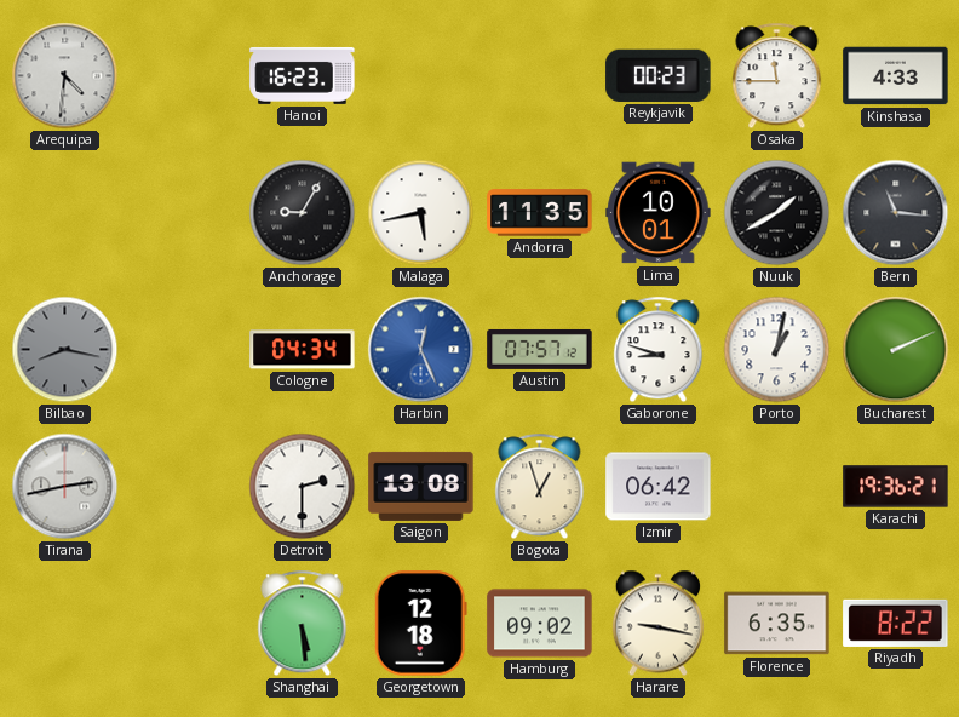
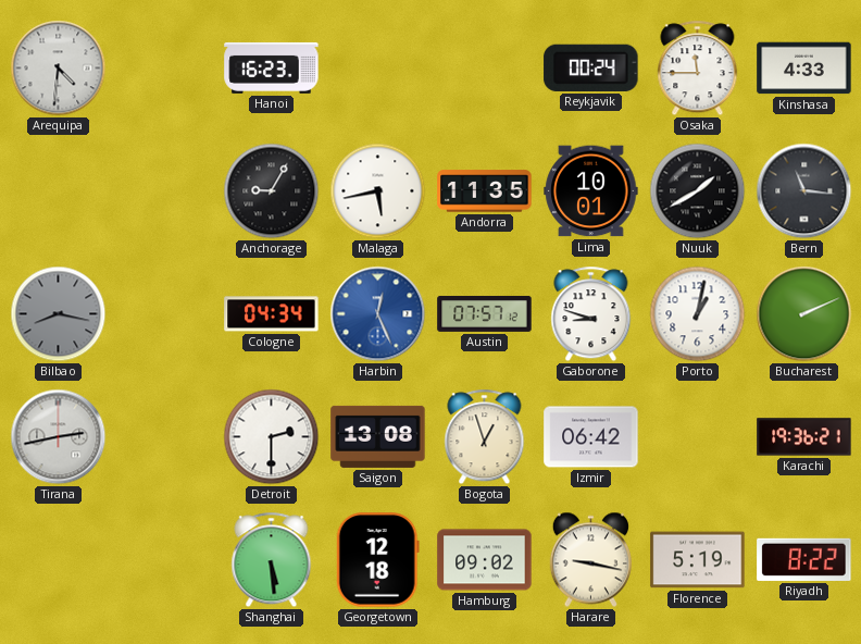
Reykjavik: 00:23 -> 00:24
Florence: 6:35 -> 5:19
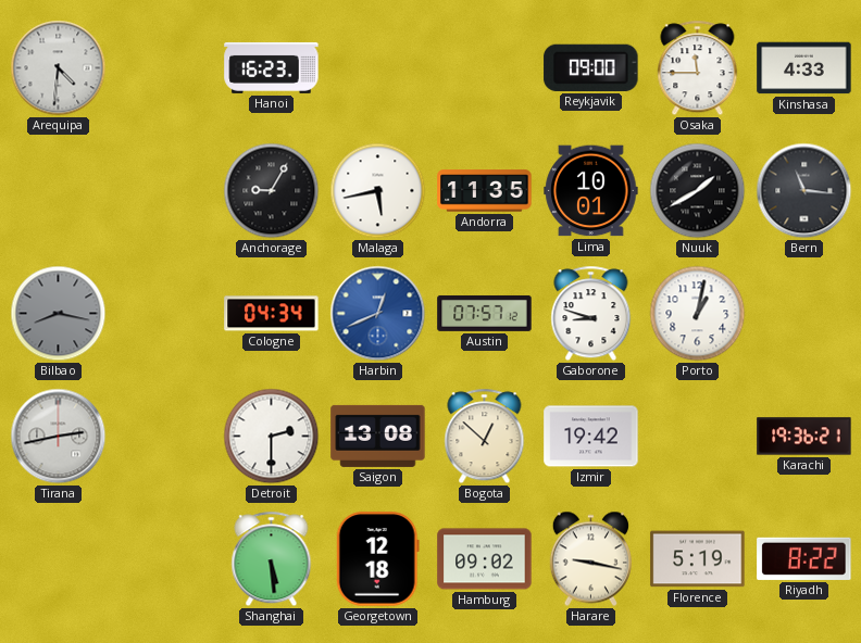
Reykjavik: 00:24 -> 09:00
Harbin: 12:26 -> 12:41
Bucharest: 2:11 -> none
Bogota: 12:57 -> 12:52
Izmir: 06:42 -> 19:42
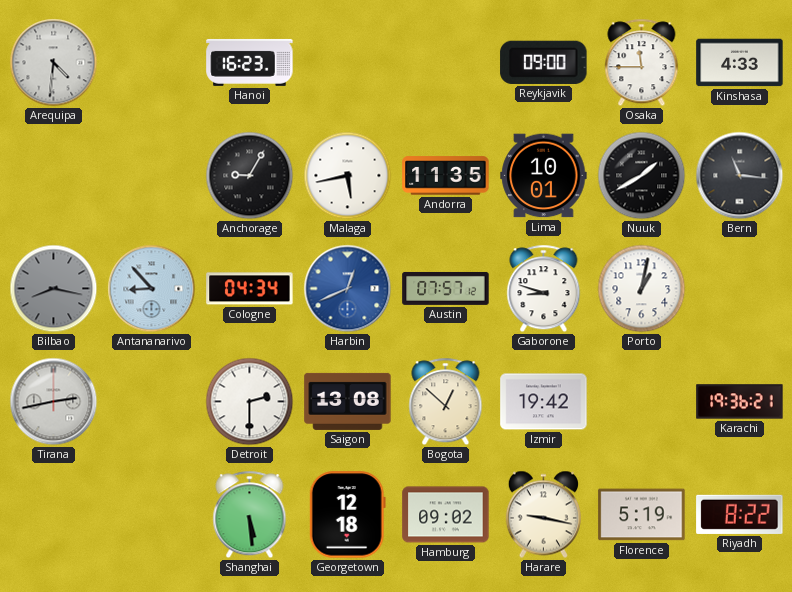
Antananarivo: none -> 8:53
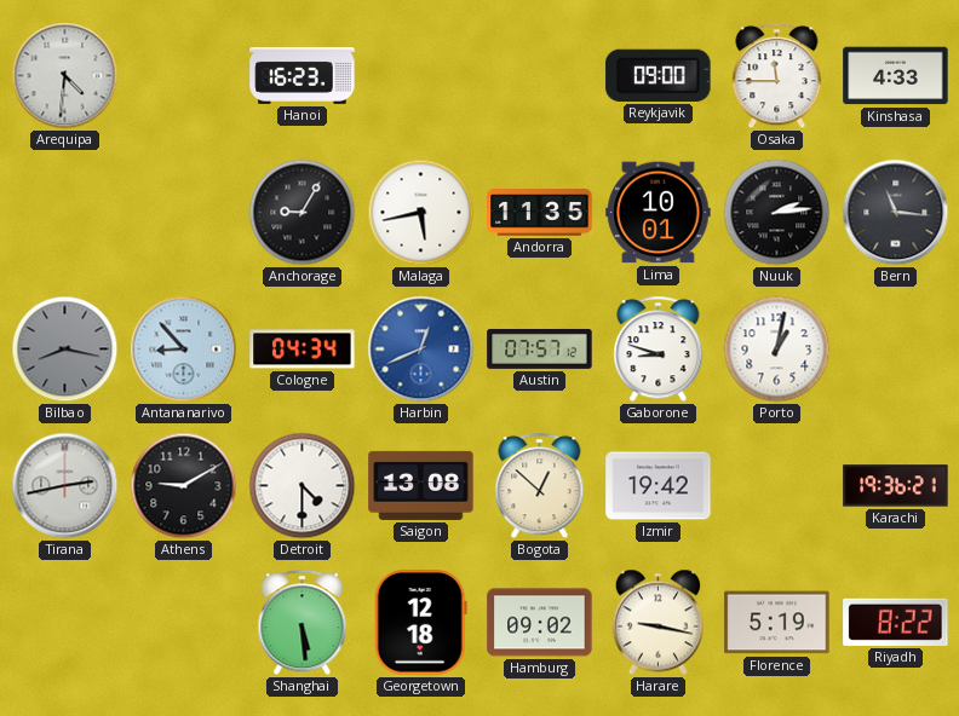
Nuuk: 1:40 -> 2:14
Athens: none -> 9:10
Detroit: 2:30 -> 4:30
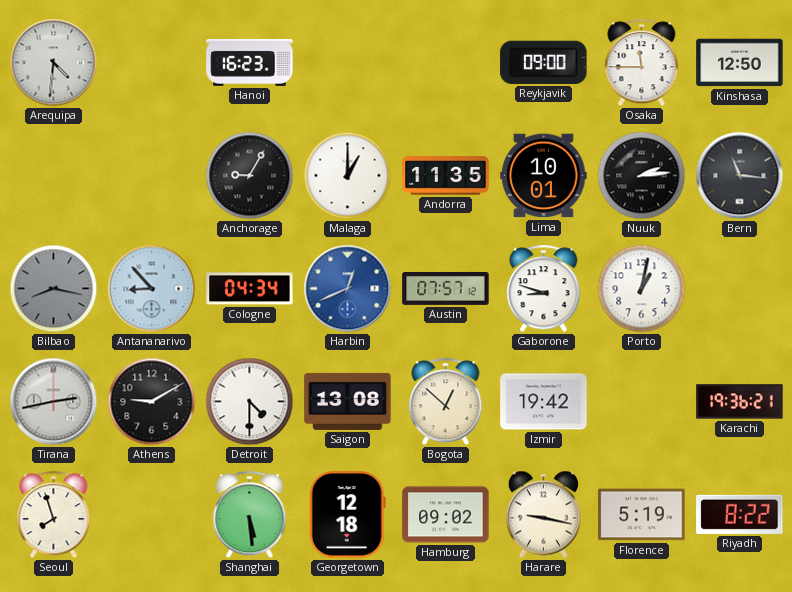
Kinshasa: 4:33 -> 12:50
Malaga: 5:43 -> 1:00
Seoul: none -> 7:57
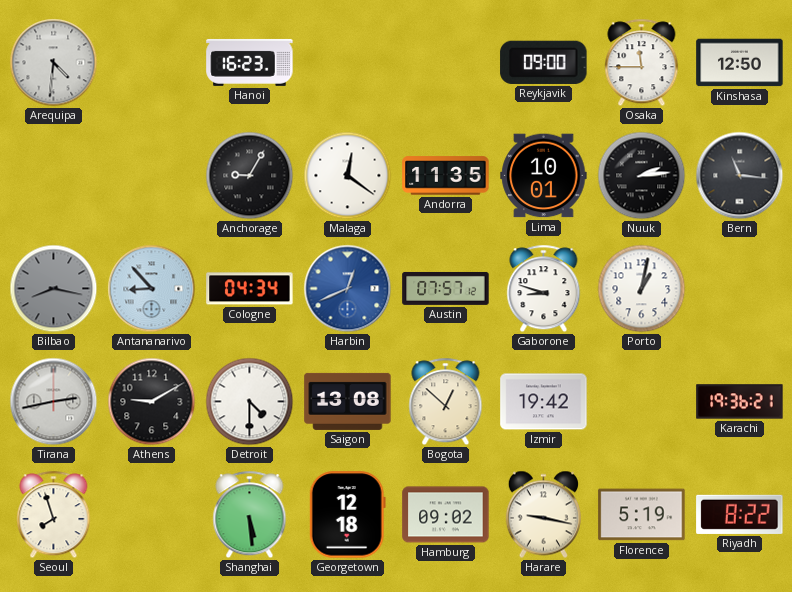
Malaga: 1:00 -> 12:21
